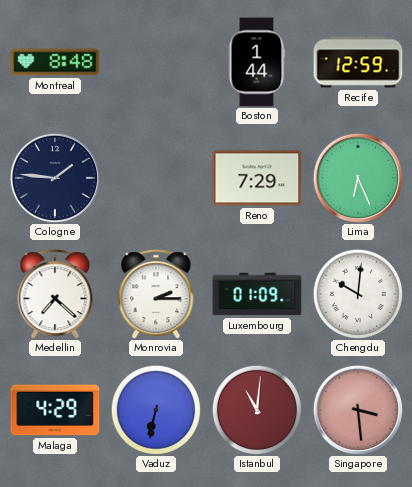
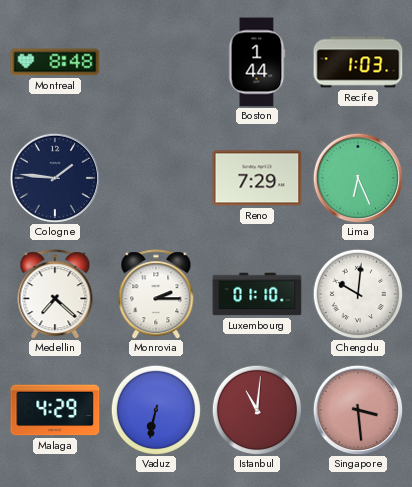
Recife: 12:59 -> 1:03
Luxembourg: 01:09 -> 01:10
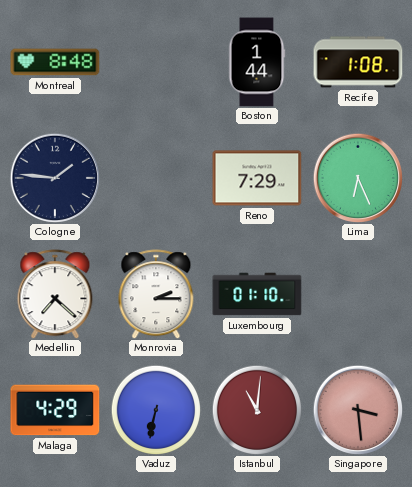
Recife: 1:03 -> 1:08
Chengdu: 10:01 -> none
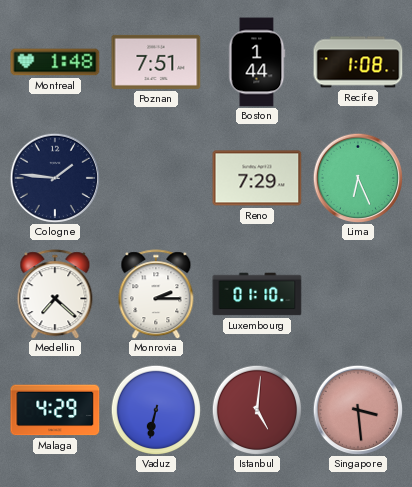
Montreal: 8:48 -> 1:48
Poznan: none -> 7:51
Istanbul: 11:01 -> 5:01
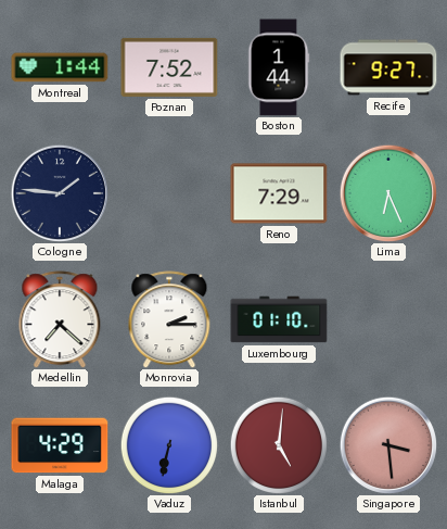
Montreal: 1:48 -> 1:44
Poznan: 7:51 -> 7:52
Recife: 1:08 -> 9:27
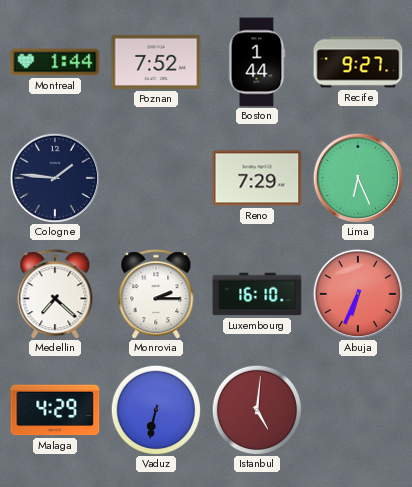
Luxembourg: 01:10 -> 16:10
Abuja: none -> 6:34
Singapore: 3:29 -> none
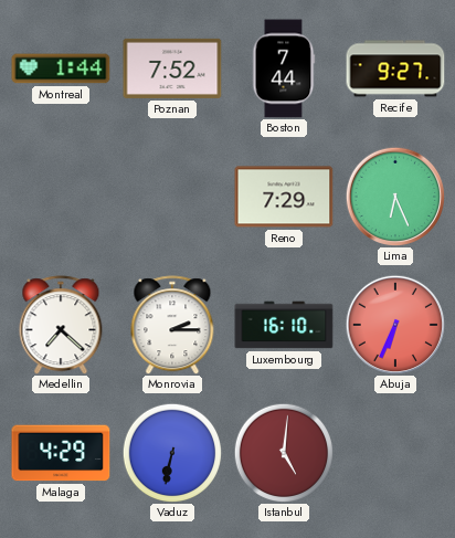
Boston: 1:44 -> 7:44
Cologne: 1:46 -> none
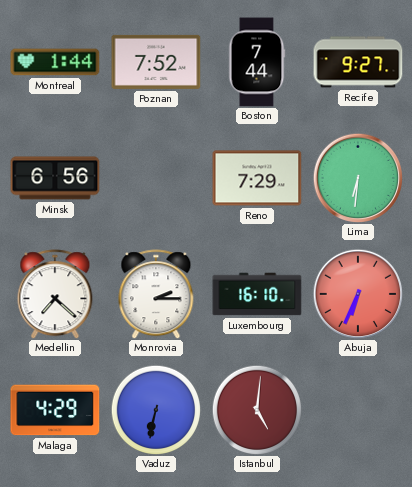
Minsk: none -> 6:56
Lima: 6:26 -> 6:31
